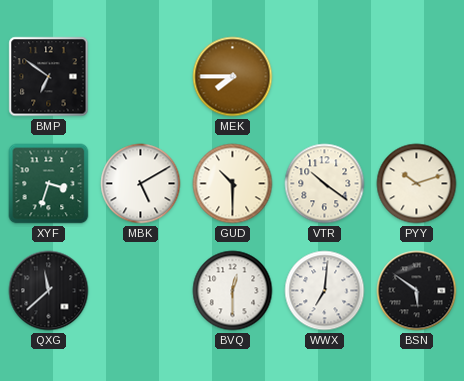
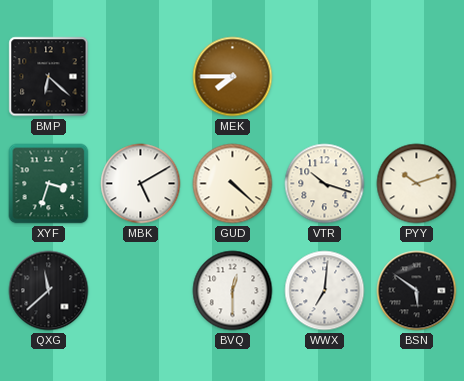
BMP: 6:51 -> 6:22
GUD: 10:30 -> 4:22
VTR: 10:21 -> 10:18
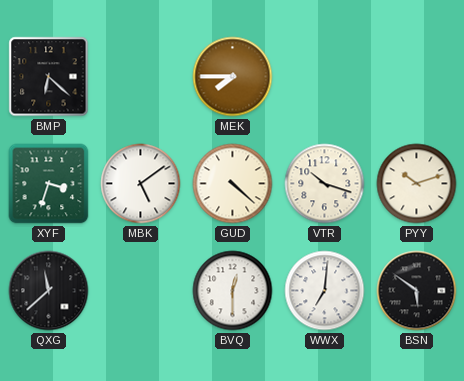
MBK: 5:10 -> 5:09
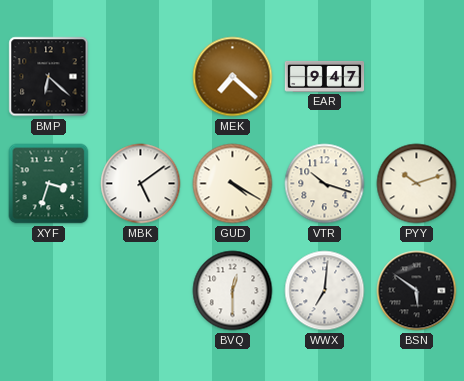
MEK: 7:45 -> 7:22
EAR: none -> 9:47
GUD: 4:22 -> 4:20
QXG: 11:38 -> none
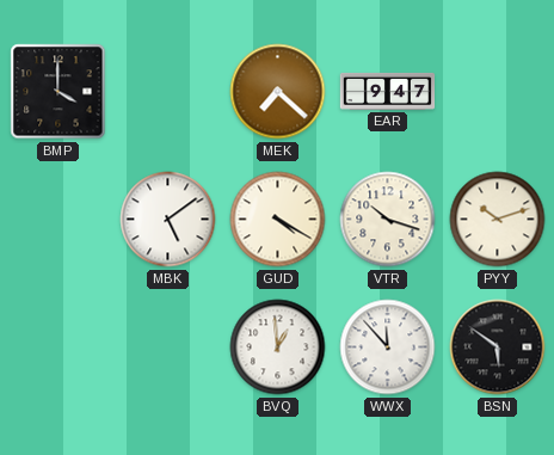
BMP: 6:22 -> 4:00
XYF: 3:33 -> none
BVQ: 12:30 -> 12:59
WWX: 7:01 -> 11:53
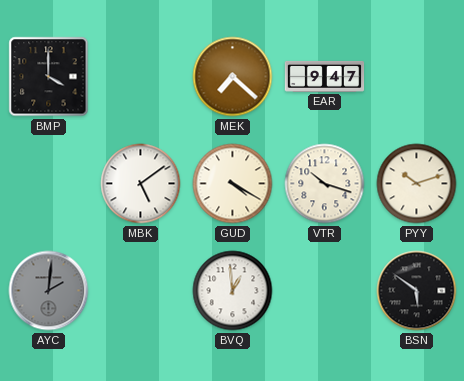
AYC: none -> 2:01
WWX: 11:53 -> none
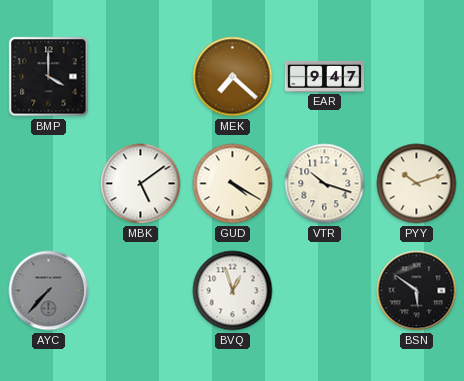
AYC: 2:01 -> 7:37
BVQ: 12:59 -> 12:57
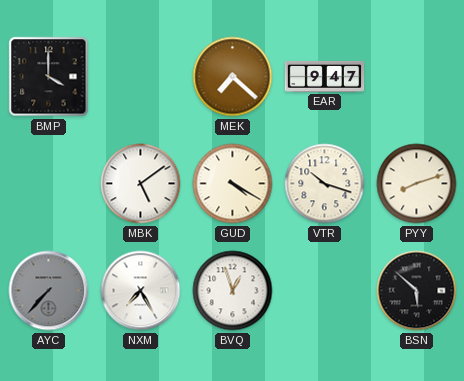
PYY: 10:12 -> 8:12
NXM: none -> 7:25
BSN: 5:51 -> 5:52
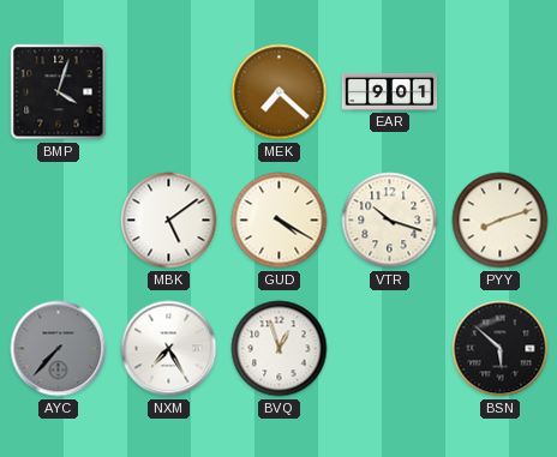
BMP: 4:00 -> 4:03
EAR: 9:47 -> 9:01
